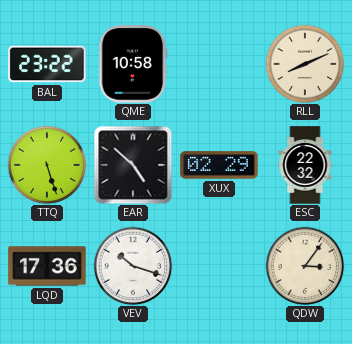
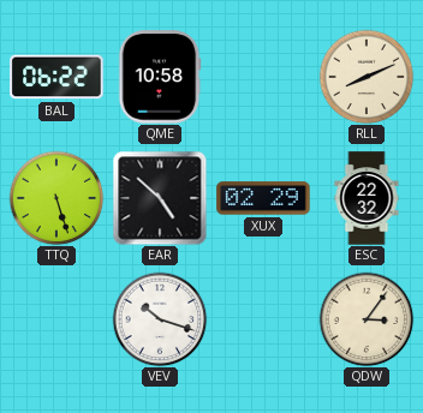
BAL: 23:22 -> 06:22
LQD: 17:36 -> none
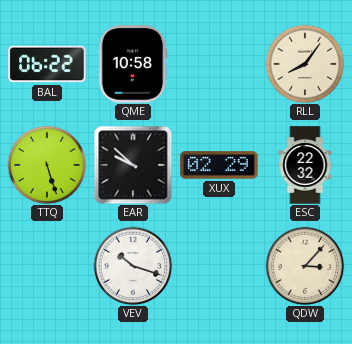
RLL: 8:11 -> 8:06
EAR: 4:52 -> 9:52
QDW: 3:06 -> 3:07
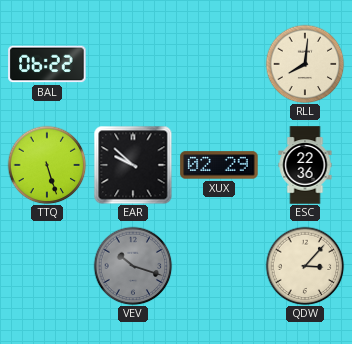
QME: 10:58 -> none
RLL: 8:06 -> 8:01
ESC: 22:32 -> 22:36
VEV dial: white -> grey
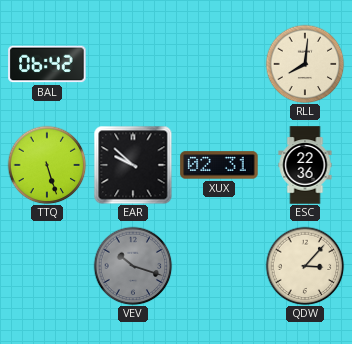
BAL: 06:22 -> 06:42
XUX: 02:29 -> 02:31
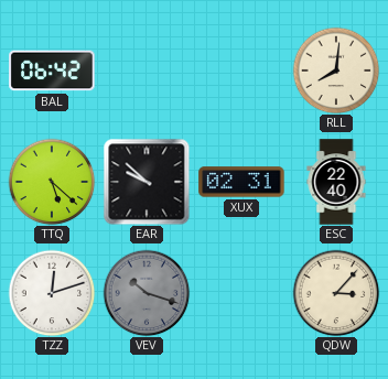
TTQ: 5:27 -> 5:22
ESC: 22:36 -> 22:40
TZZ: none -> 12:12
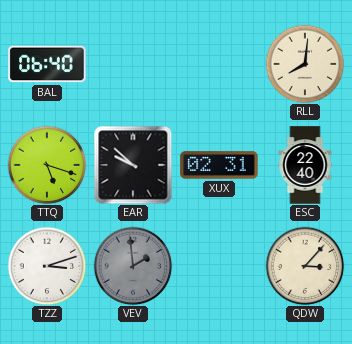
BAL: 06:42 -> 06:40
TTQ: 5:22 -> 5:18
TZZ: 12:12 -> 3:12
VEV: 10:18 -> 1:59
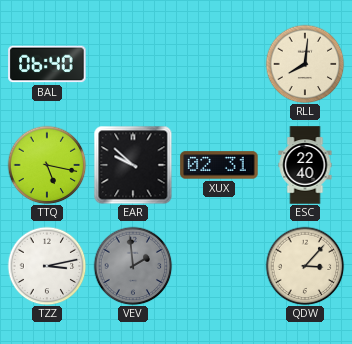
TTQ: 5:18 -> 5:17
TZZ: 3:12 -> 3:13
